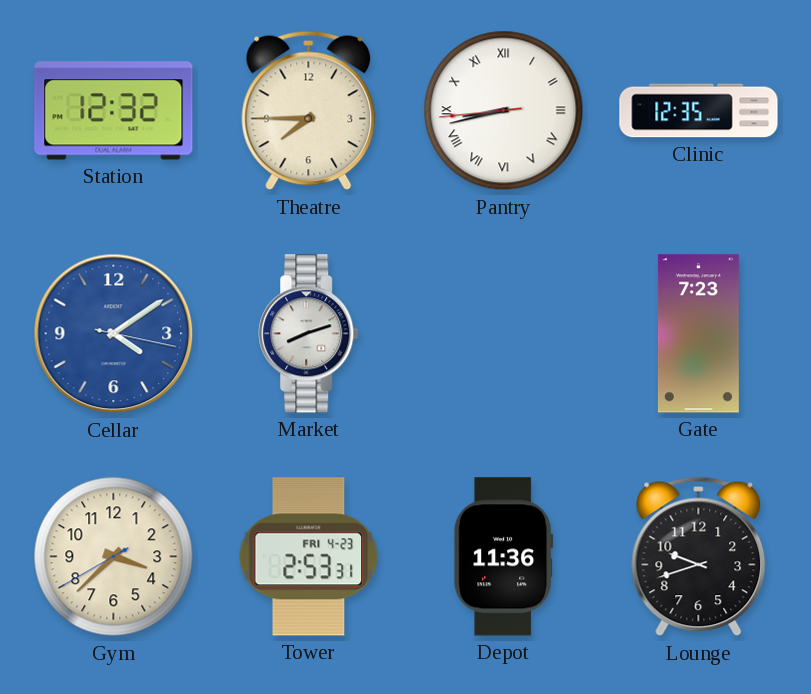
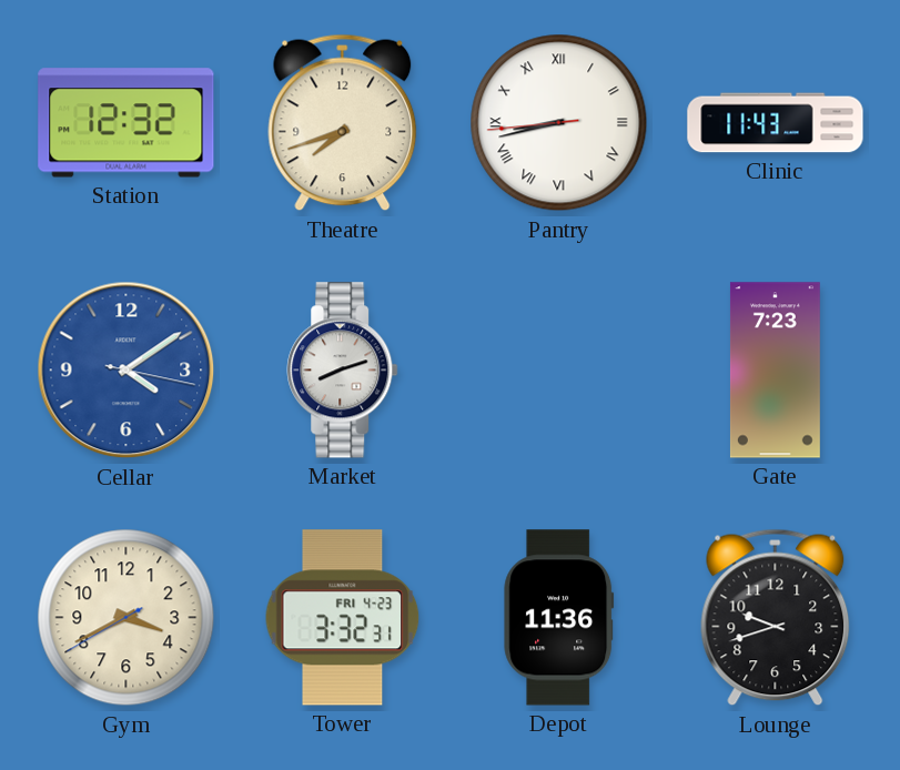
Theatre: 7:45 -> 7:42
Clinic: 12:35 -> 11:43
Gym: 3:37 -> 3:40
Tower: 2:53 -> 3:32
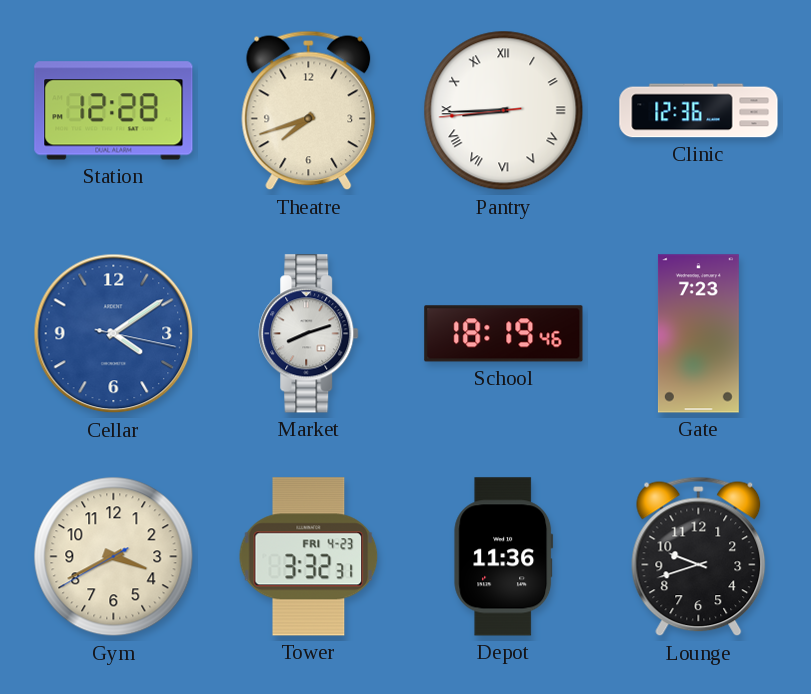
Station: 12:32 -> 12:28
Pantry: 8:42 -> 8:44
Clinic: 11:43 -> 12:36
School: none -> 18:19
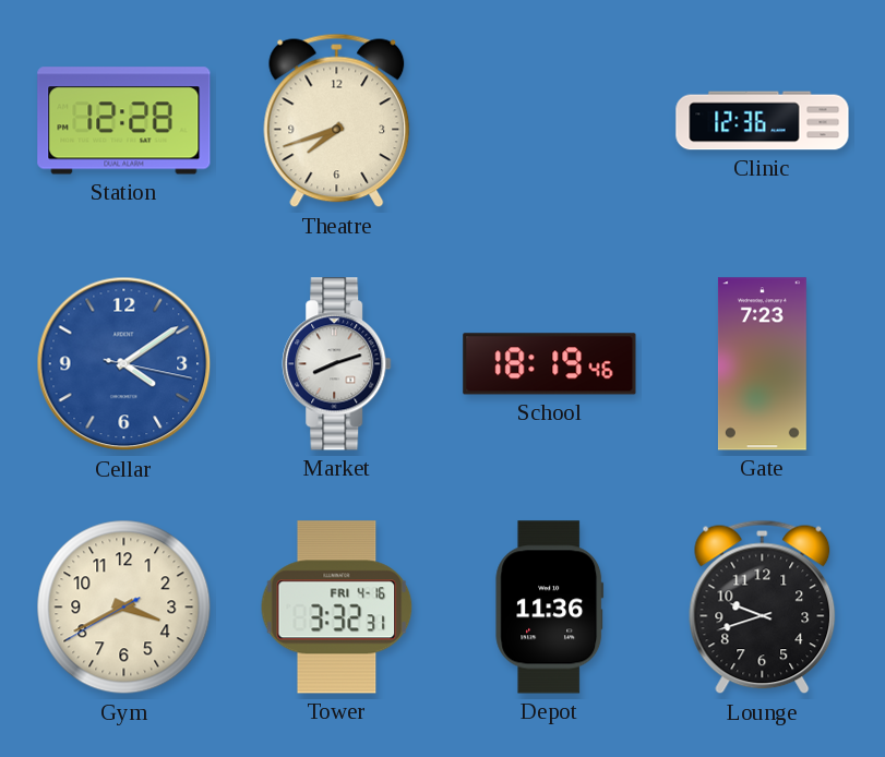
Pantry: 8:44 -> none
Tower date: FRI 4-23 -> FRI 4-16
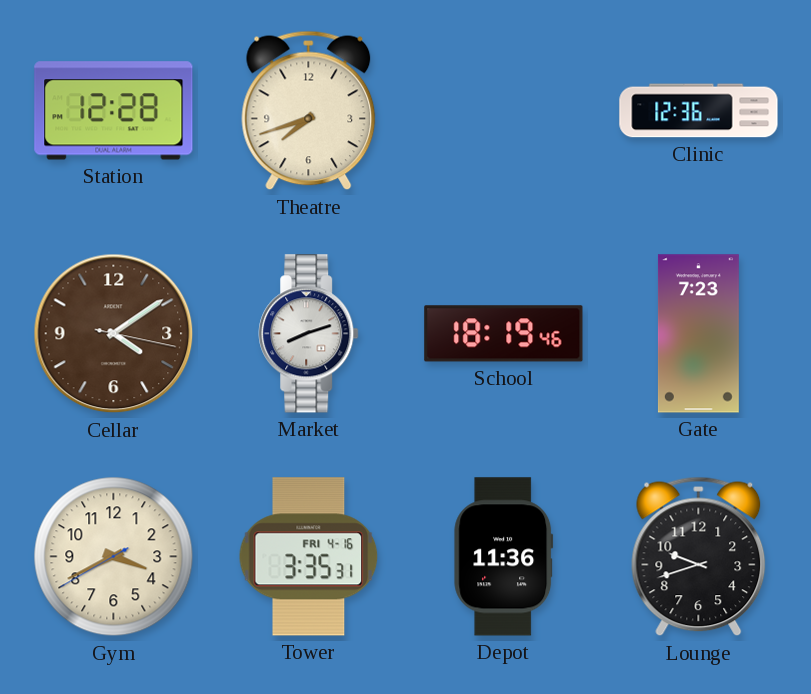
Cellar dial: blue -> brown
Tower: 3:32 -> 3:35
